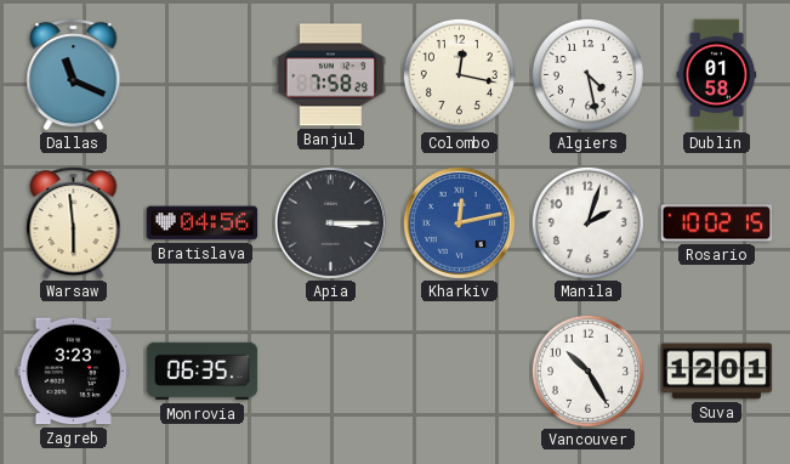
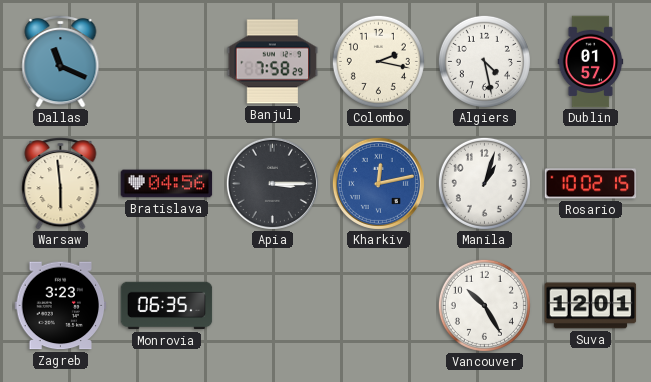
Colombo: 12:17 -> 2:17
Dublin: 01:58 -> 01:57
Manila: 2:03 -> 1:03
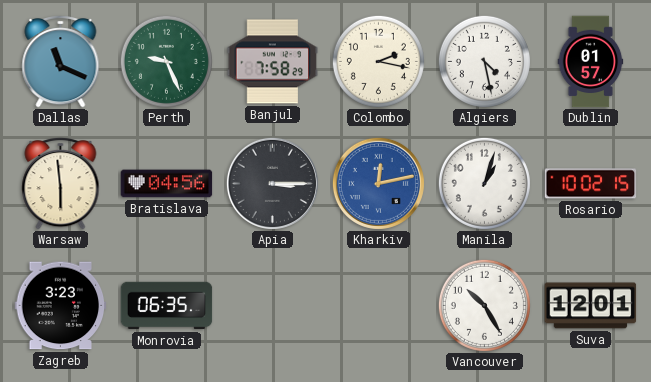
Perth: none -> 9:26
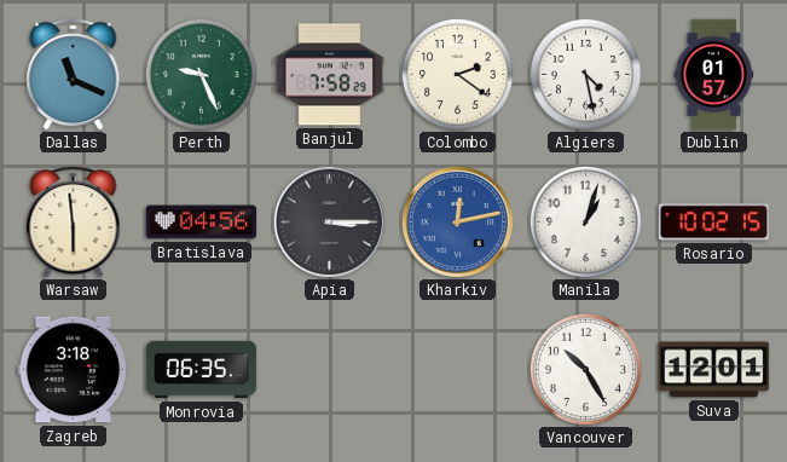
Colombo: 2:17 -> 2:21
Zagreb: 3:23 -> 3:18
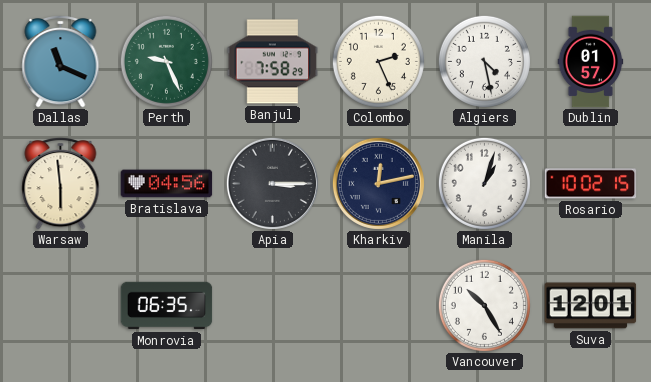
Colombo: 2:21 -> 2:26
Kharkiv dial: blue -> navy
Zagreb: 3:18 -> none
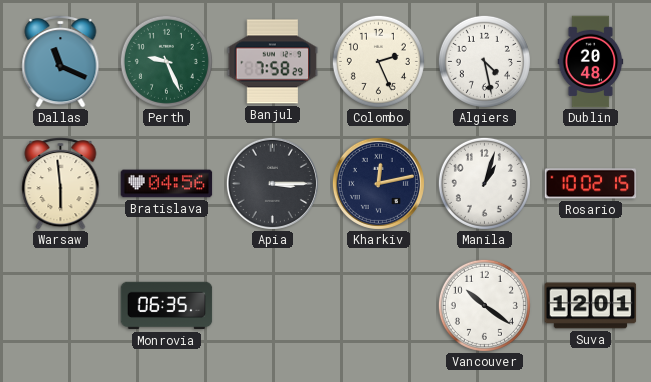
Dublin: 01:57 -> 20:48
Vancouver: 10:25 -> 10:21
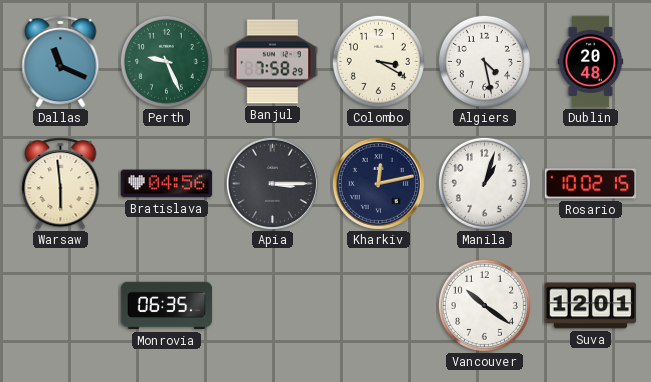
Colombo: 2:26 -> 3:20
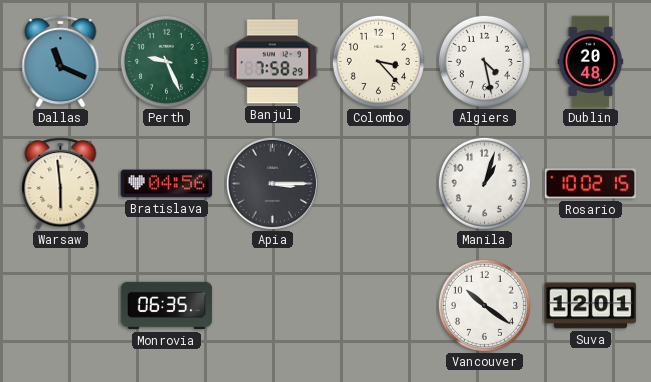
Colombo: 3:20 -> 3:23
Kharkiv: 12:13 -> none
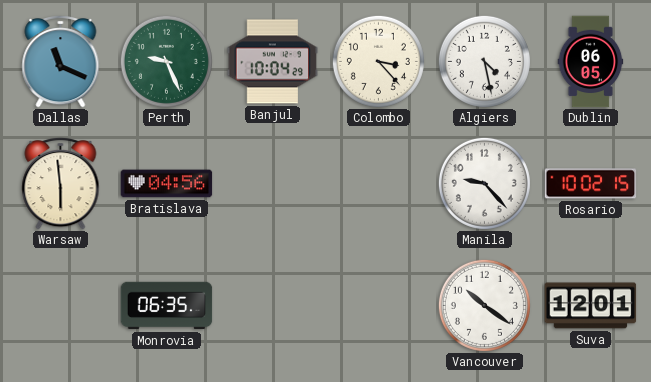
Banjul: 7:58 -> 10:04
Dublin: 20:48 -> 06:05
Apia: 3:15 -> none
Manila: 1:03 -> 9:23
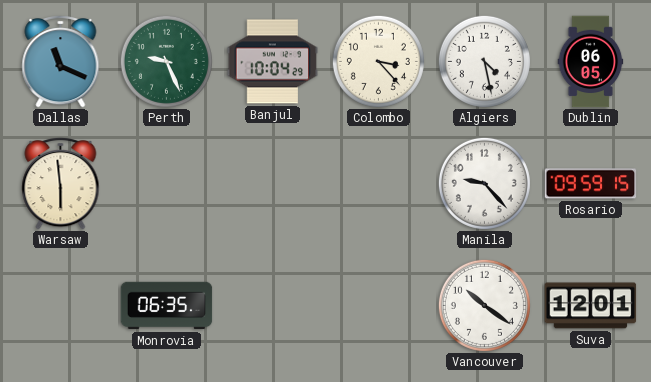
Bratislava: 04:56 -> none
Rosario: 10:02 -> 09:59
